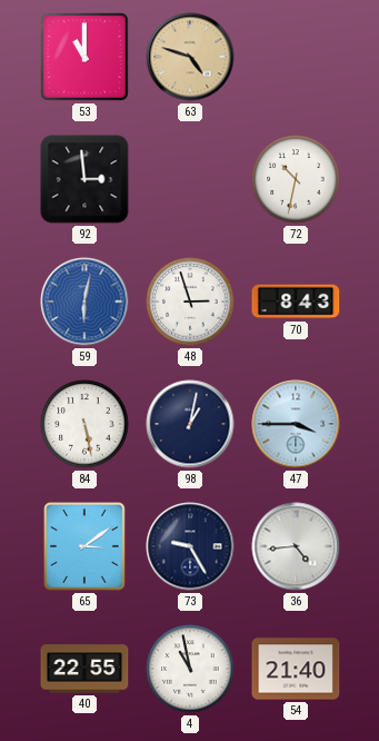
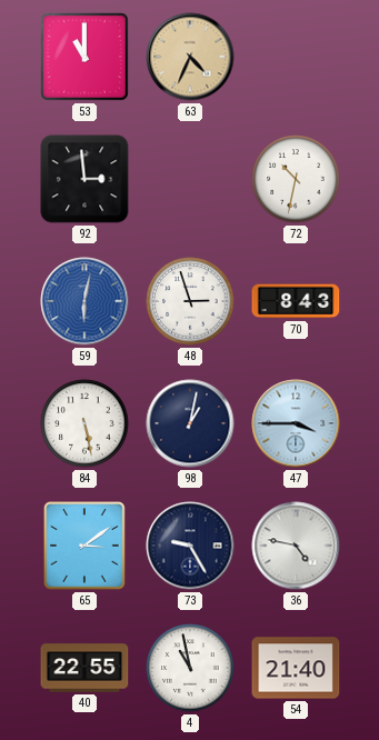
63: 4:48 -> 4:34
36: 4:44 -> 4:47
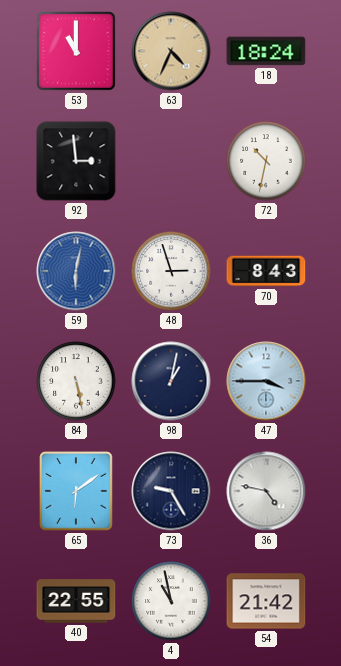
18: none -> 18:24
65: 3:09 -> 6:09
54: 21:40 -> 21:42
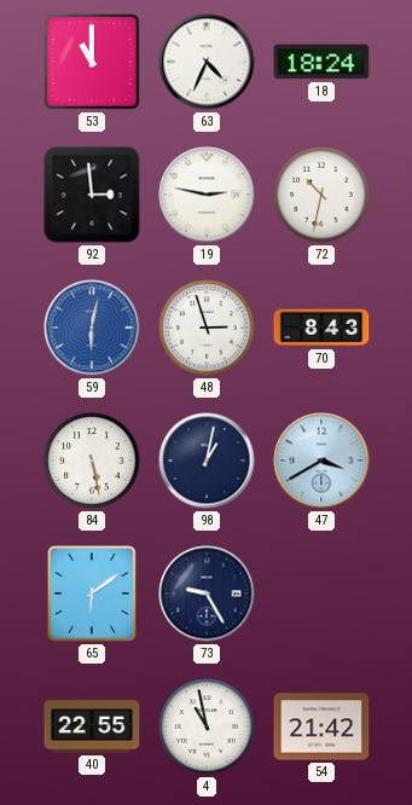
63 dial: champagne -> white
19: none -> 2:47
47: 3:45 -> 3:40
36: 4:47 -> none
